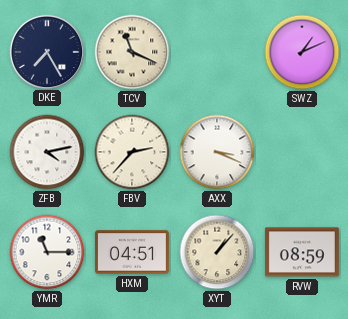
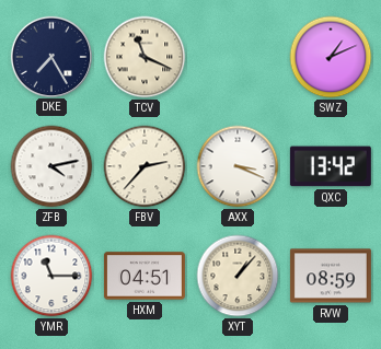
QXC: none -> 13:42
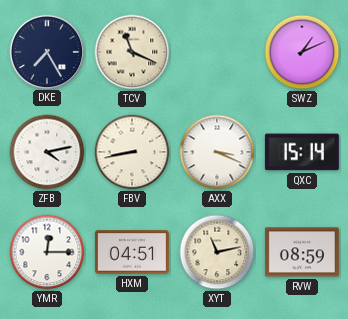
FBV: 2:37 -> 8:43
QXC: 13:42 -> 15:14
YMR: 11:15 -> 12:15
XYT: 1:07 -> 11:13
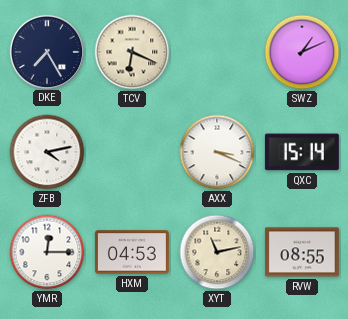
TCV: 11:19 -> 6:19
FBV: 8:43 -> none
HXM: 04:51 -> 04:53
RVW: 08:59 -> 08:55
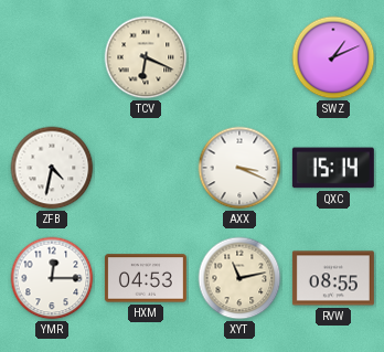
DKE: 7:25 -> none
ZFB: 4:13 -> 4:32
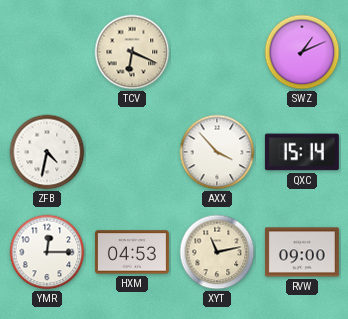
AXX: 3:19 -> 3:53
RVW: 08:55 -> 09:00
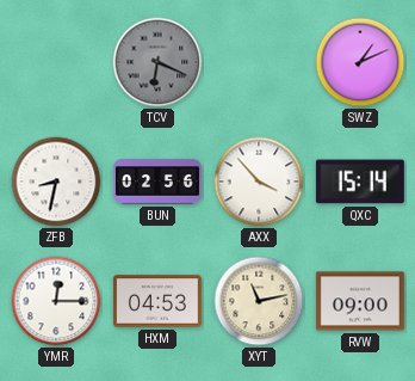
TCV dial: cream -> grey
ZFB: 4:32 -> 8:32
BUN: none -> 02:56
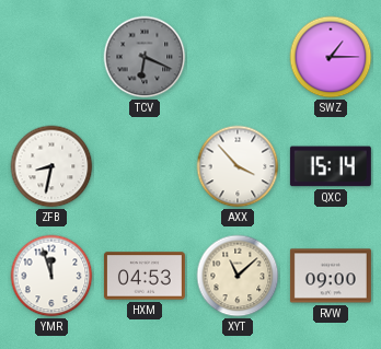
SWZ: 1:11 -> 1:15
BUN: 02:56 -> none
YMR: 12:15 -> 11:57
XYT: 11:13 -> 11:08
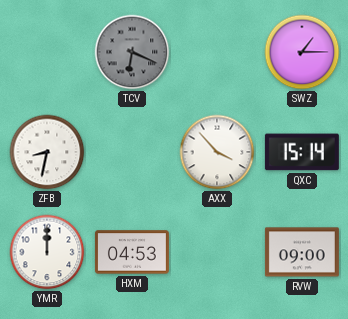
YMR: 11:57 -> 12:00
XYT: 11:08 -> none
